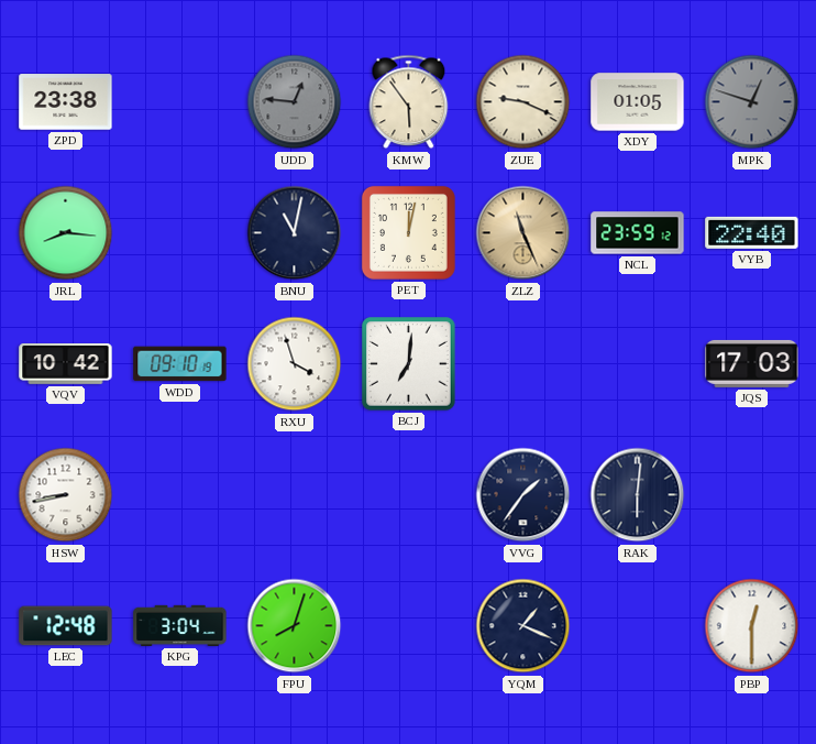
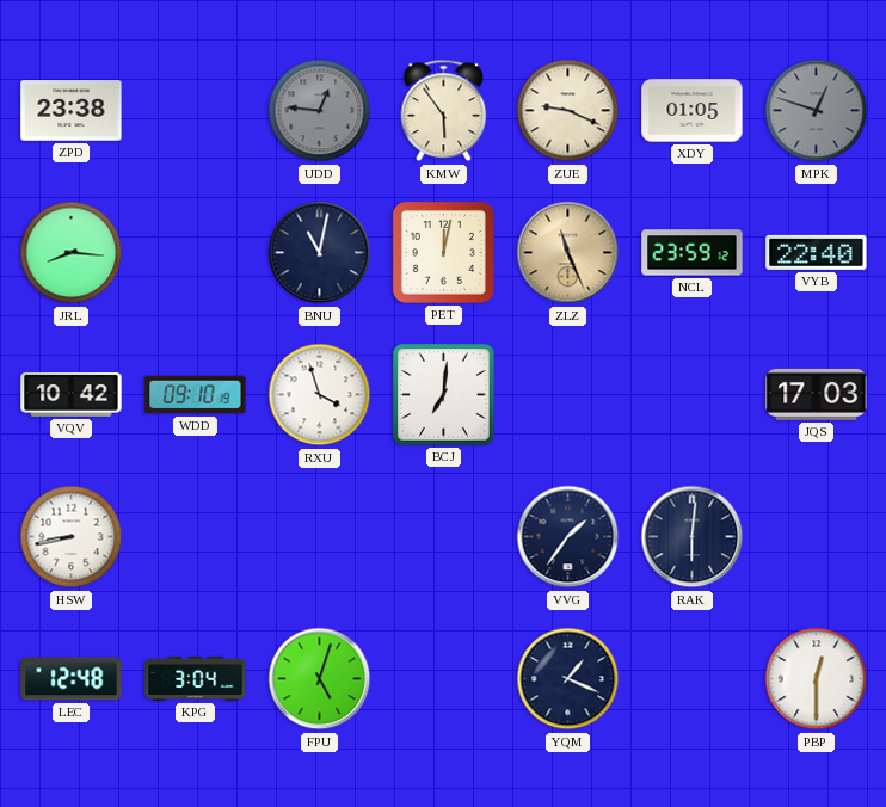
FPU: 8:03 -> 5:03
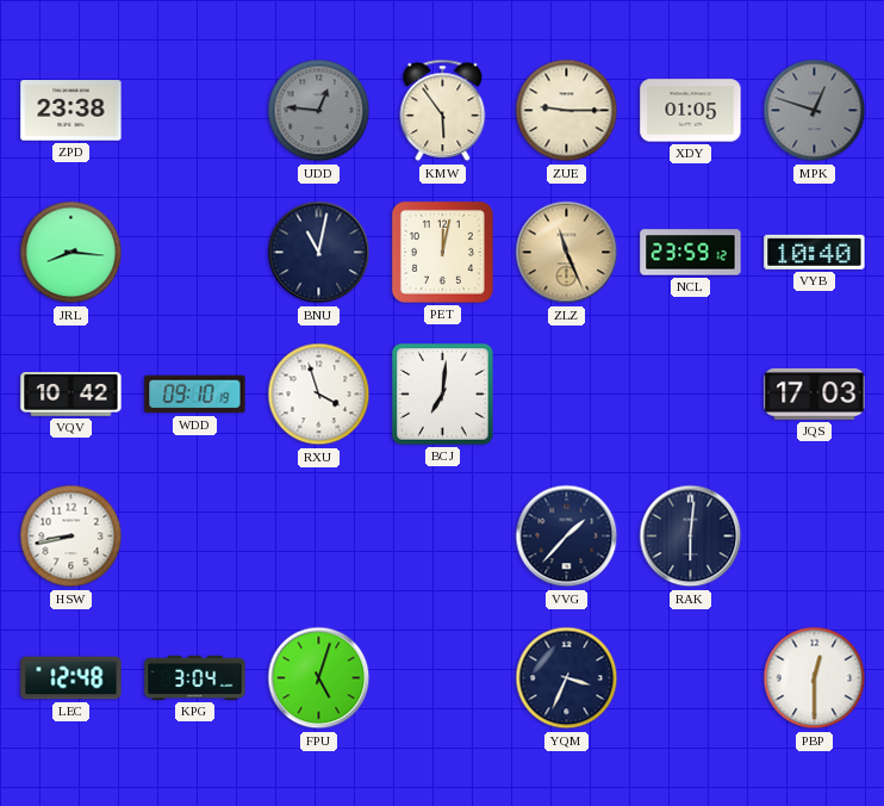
ZUE: 9:19 -> 9:15
VYB: 22:40 -> 10:40
VVG: 1:36 -> 1:37
YQM: 1:19 -> 3:34
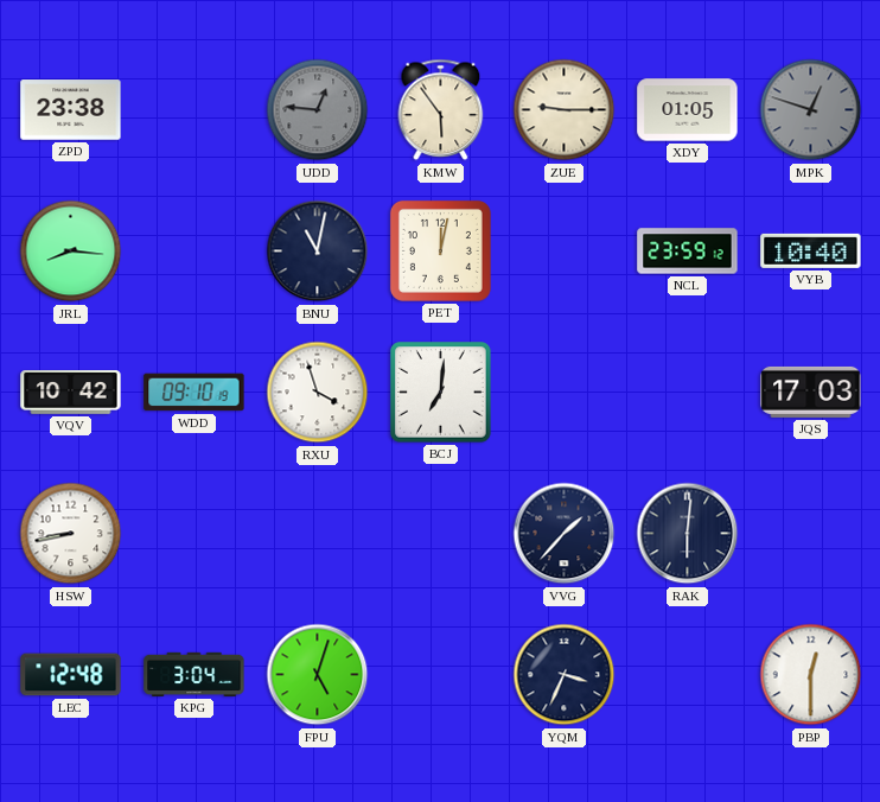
ZLZ: 11:26 -> none
